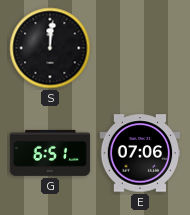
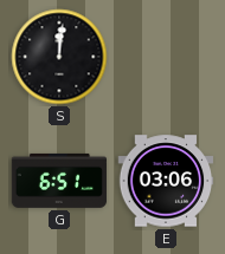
E: 07:06 -> 03:06
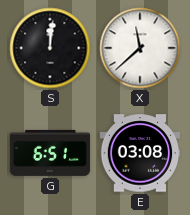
X: none -> 11:38
E: 03:06 -> 03:08
